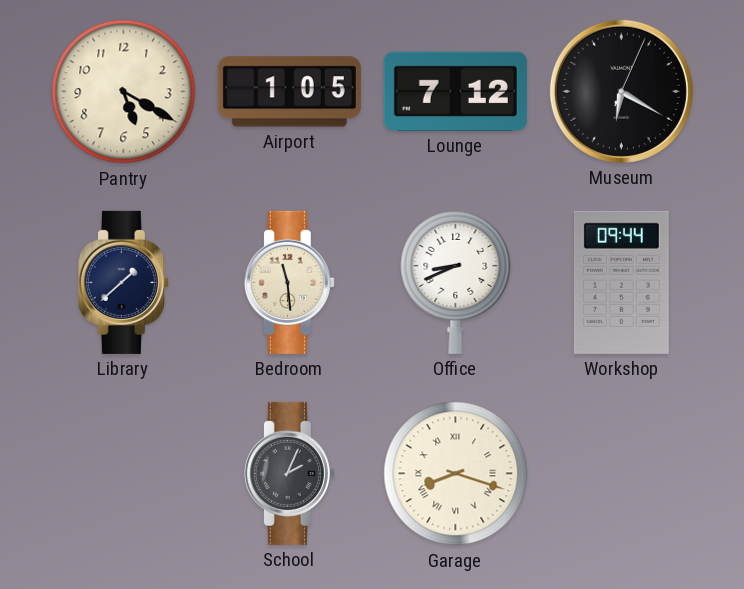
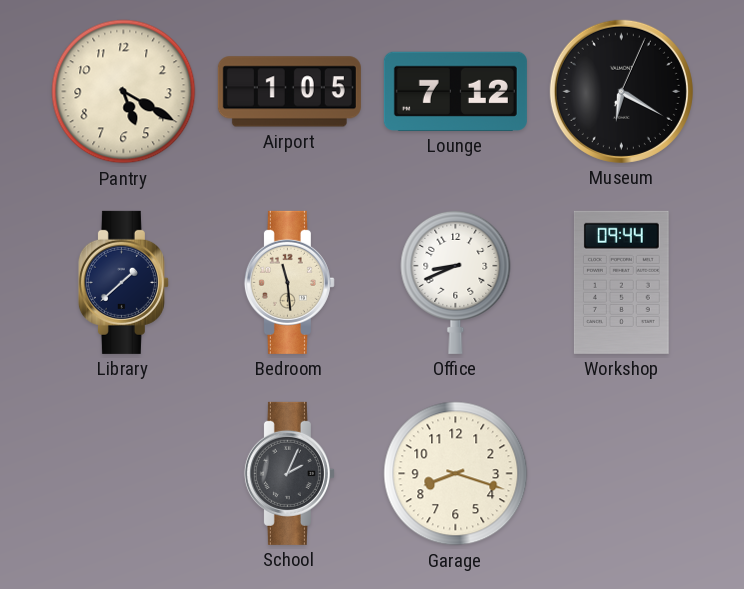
Garage numerals: Roman -> Arabic
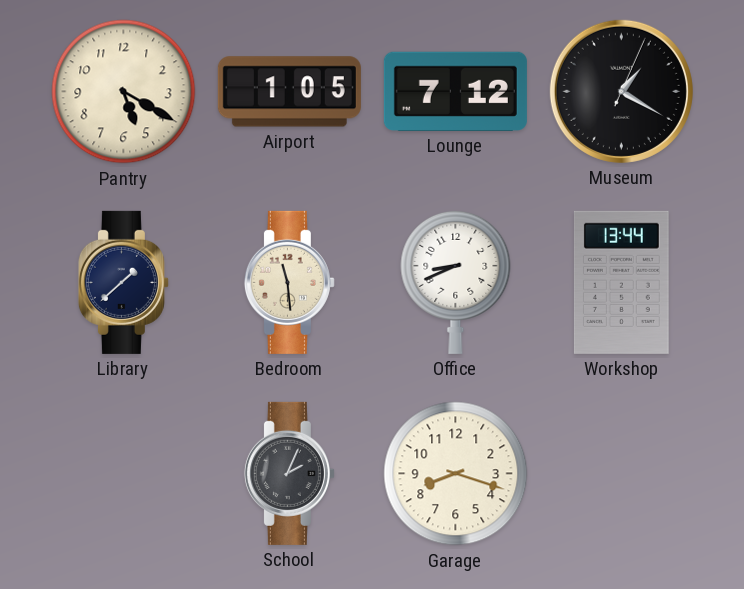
Museum: 6:20 -> 1:20
Workshop: 09:44 -> 13:44
